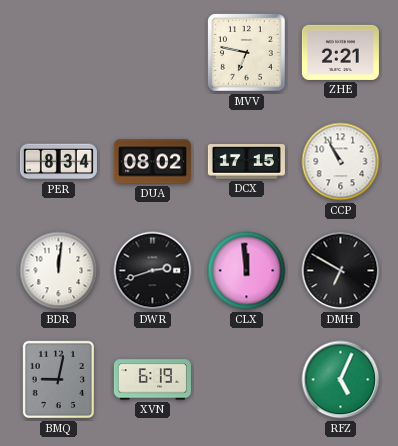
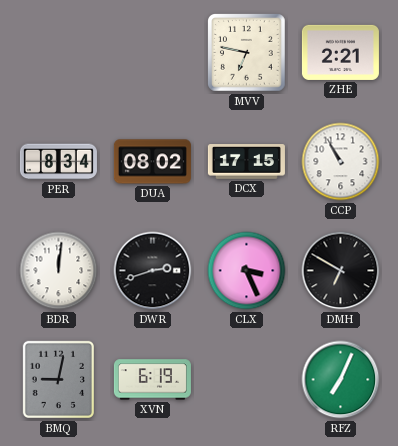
CLX: 11:59 -> 3:26
RFZ: 5:04 -> 7:04
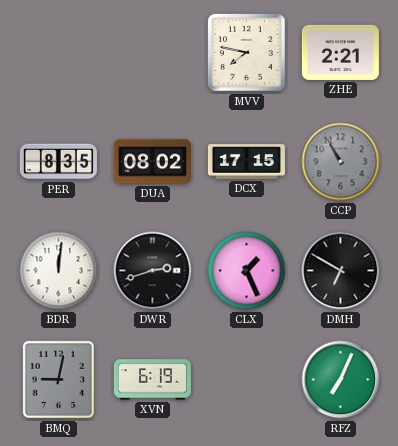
MVV: 6:47 -> 7:47
PER: 8:34 -> 8:35
CCP dial: white -> grey
CLX: 3:26 -> 1:26
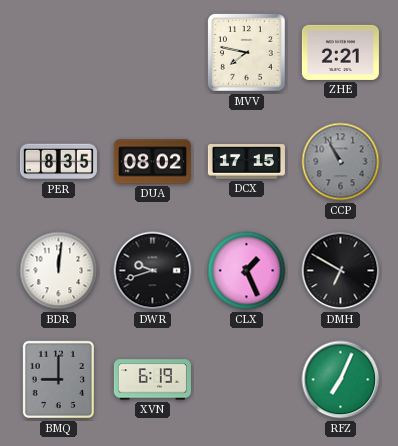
DWR: 2:42 -> 9:42
BMQ: 9:02 -> 9:00
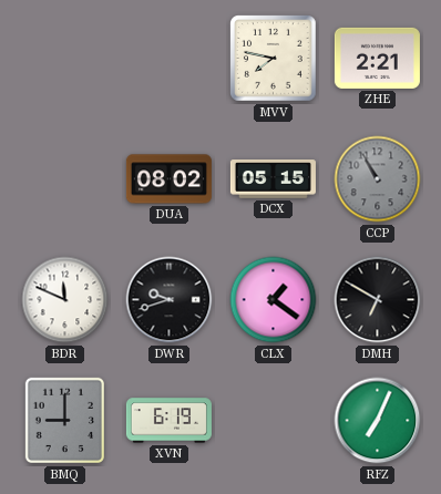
PER: 8:35 -> none
DCX: 17:15 -> 05:15
BDR: 12:01 -> 11:49
CLX: 1:26 -> 1:21
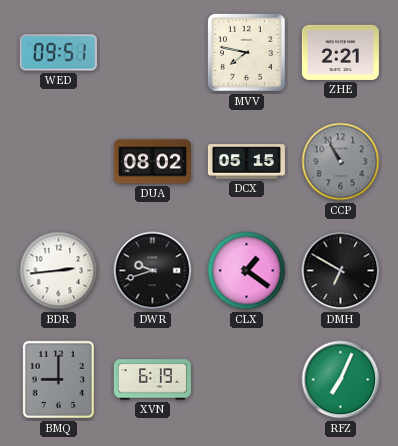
WED: none -> 09:51
BDR: 11:49 -> 2:44
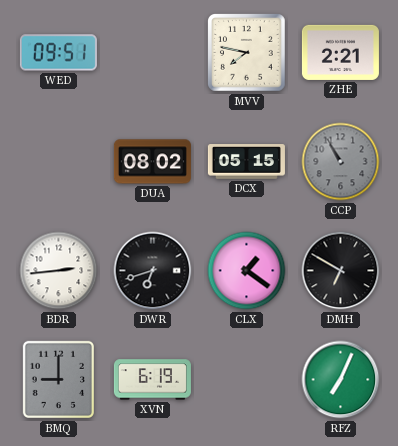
DWR: 9:42 -> 6:42
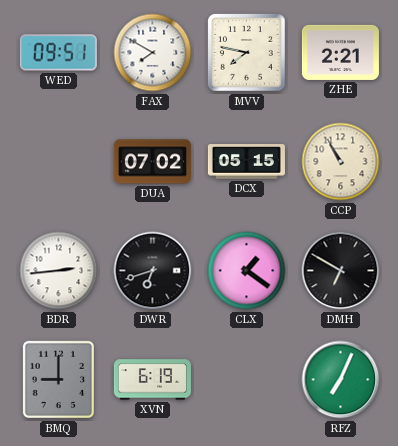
FAX: none -> 7:50
DUA: 08:02 -> 07:02
CCP dial: grey -> cream
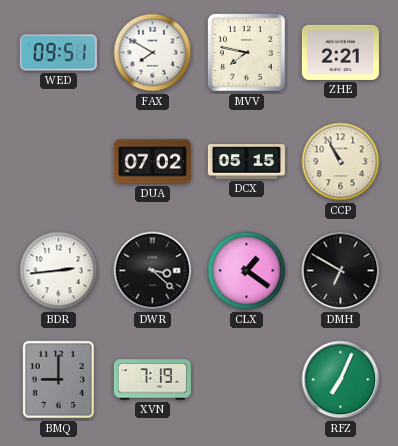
DWR: 6:42 -> 3:22
XVN: 6:19 -> 7:19
